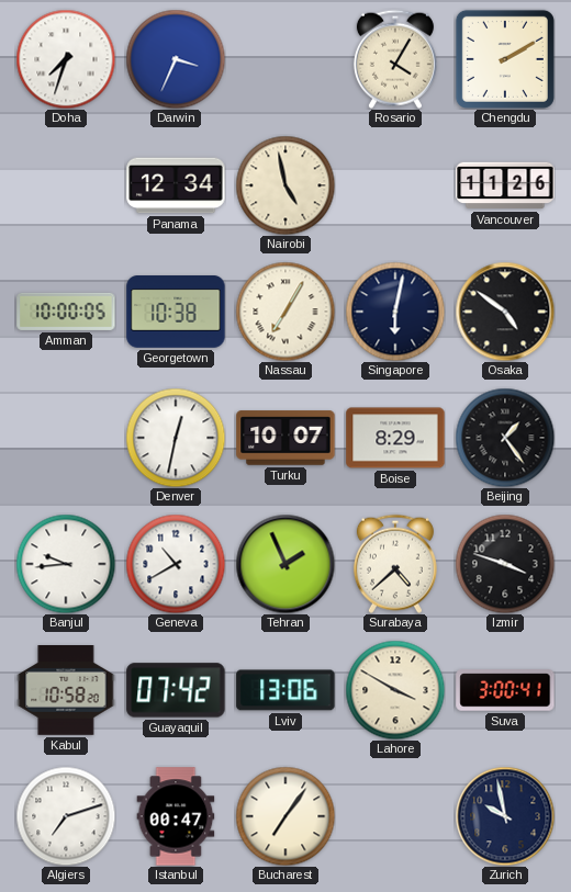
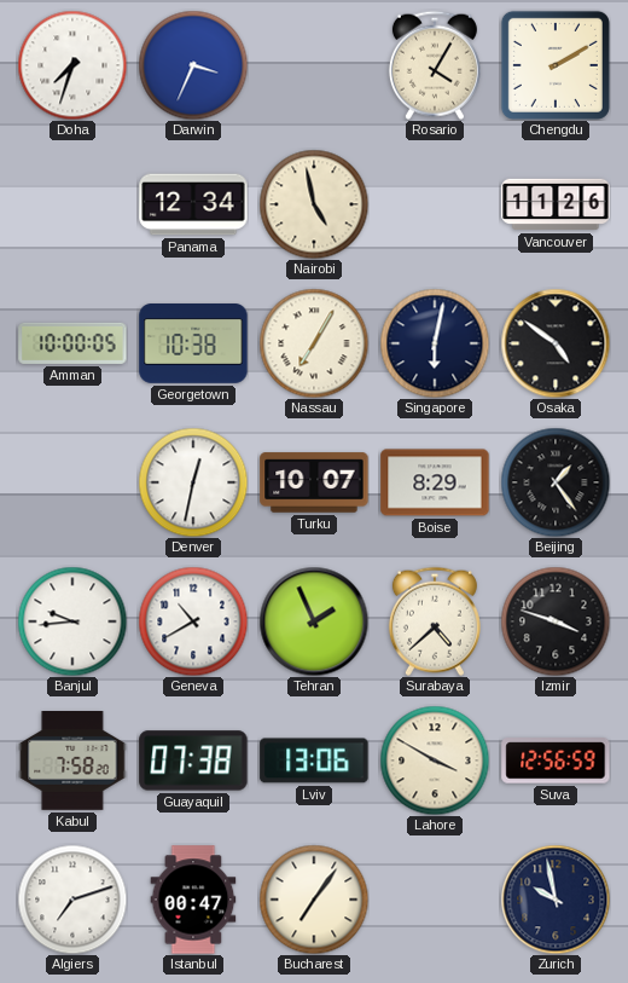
Kabul: 10:58 -> 7:58
Guayaquil: 07:42 -> 07:38
Suva: 3:00 -> 12:56
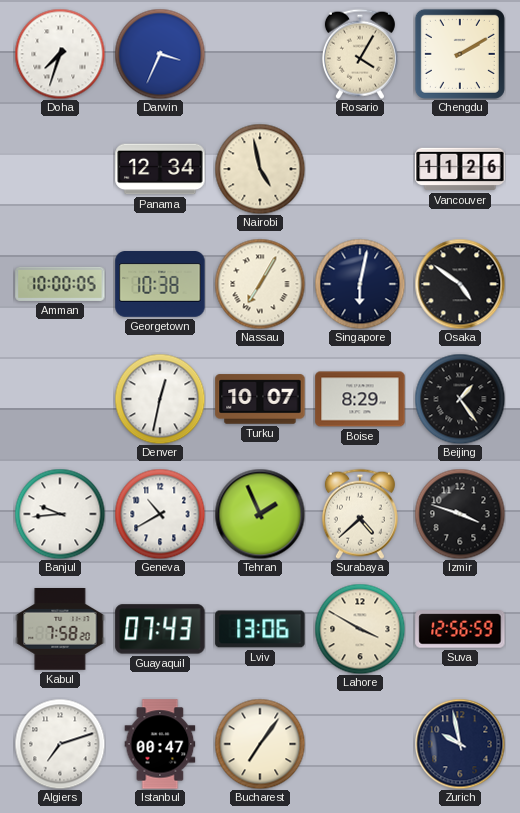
Guayaquil: 07:38 -> 07:43
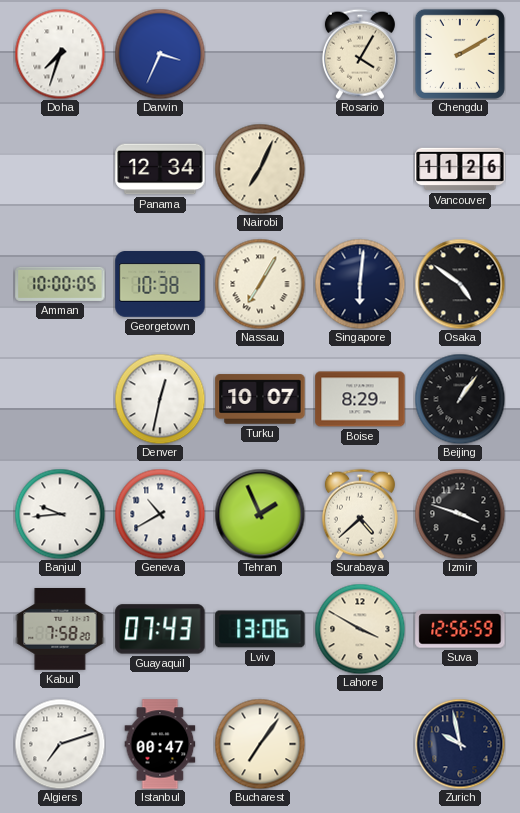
Nairobi: 4:58 -> 7:04
Singapore: 6:02 -> 6:01
Beijing: 1:24 -> 1:06
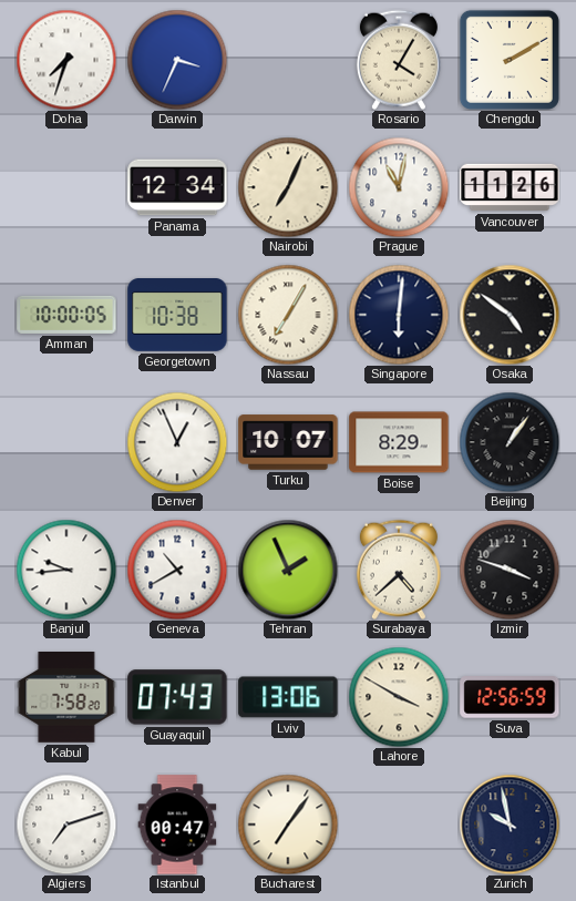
Prague: none -> 11:02
Denver: 12:32 -> 12:56
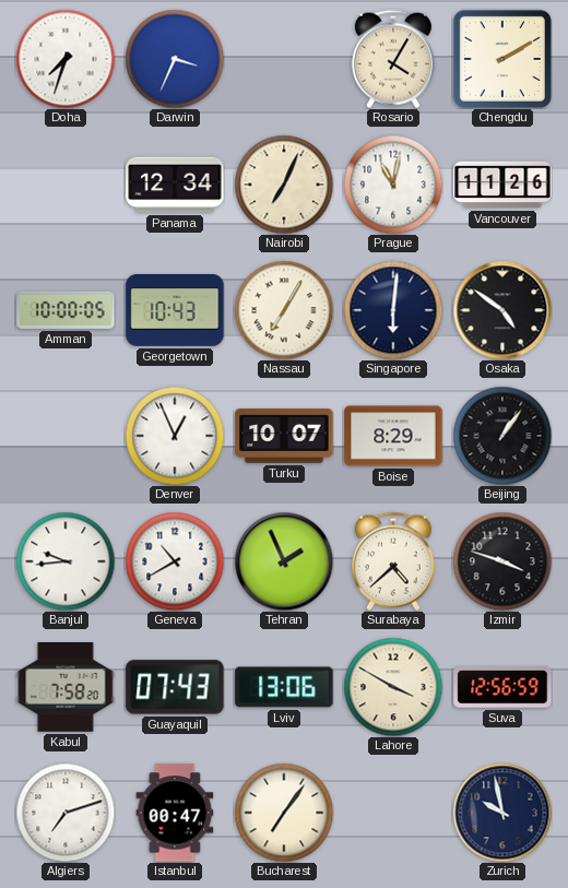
Georgetown: 10:38 -> 10:43
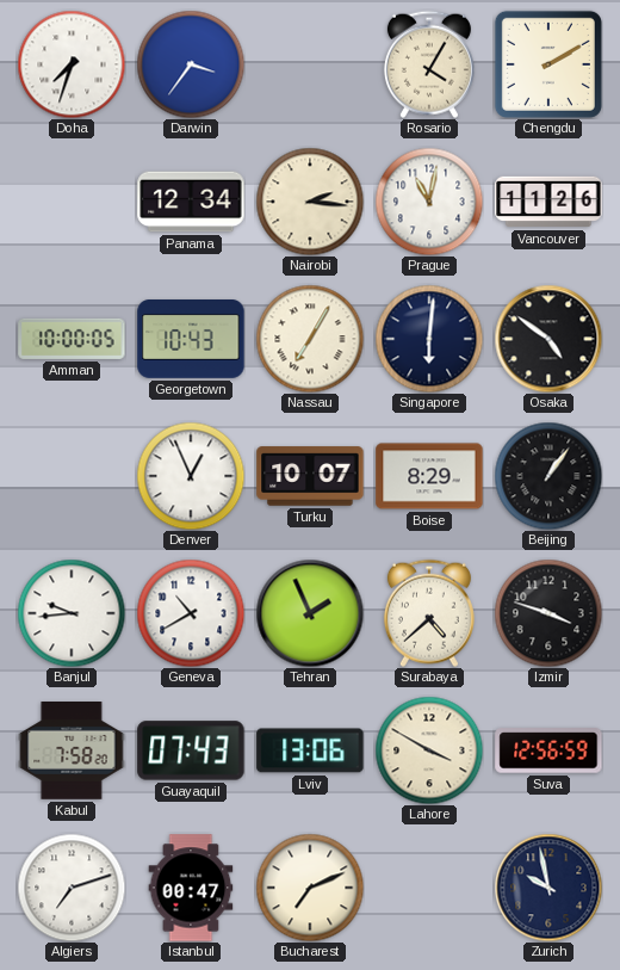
Darwin: 3:34 -> 3:36
Nairobi: 7:04 -> 2:16
Bucharest: 7:06 -> 7:11
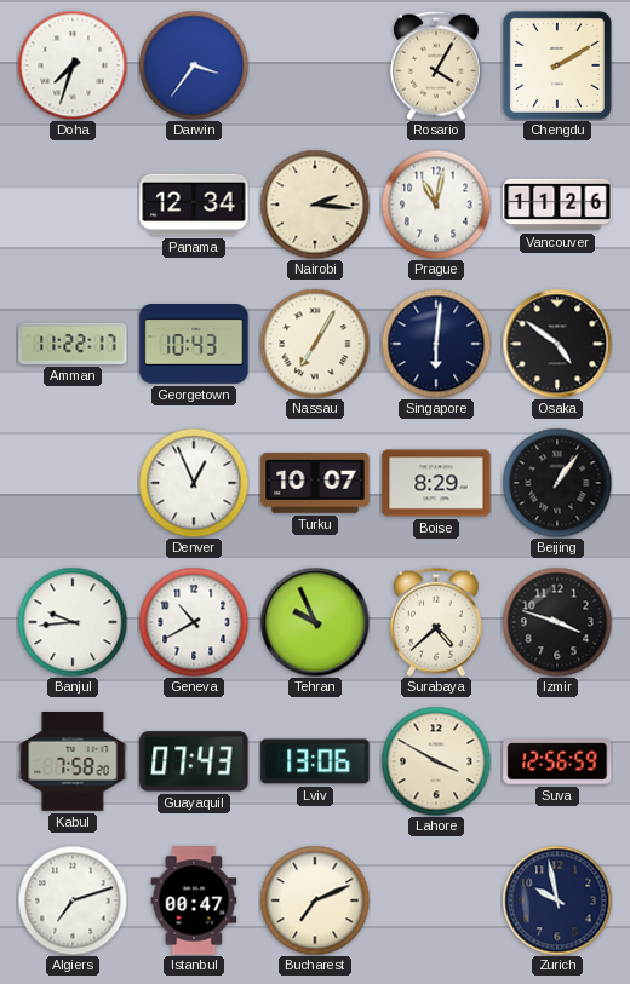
Amman: 10:00 -> 11:22
Tehran: 1:56 -> 9:56
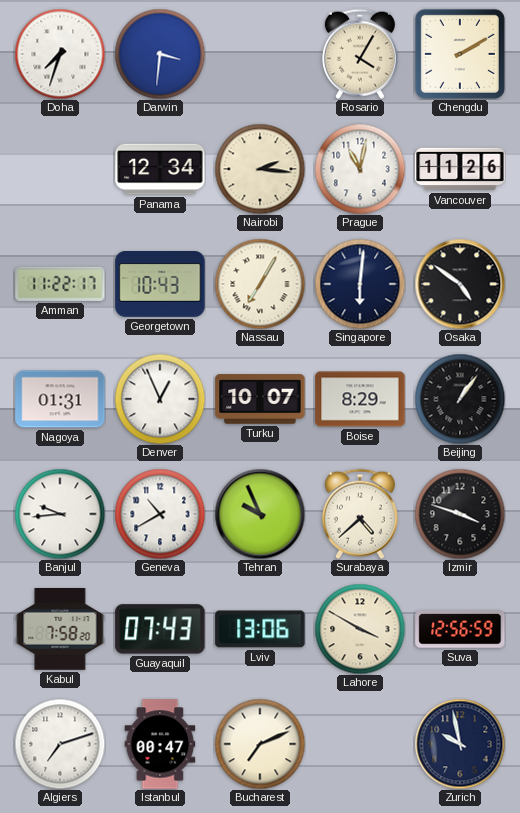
Darwin: 3:36 -> 3:31
Nagoya: none -> 01:31
